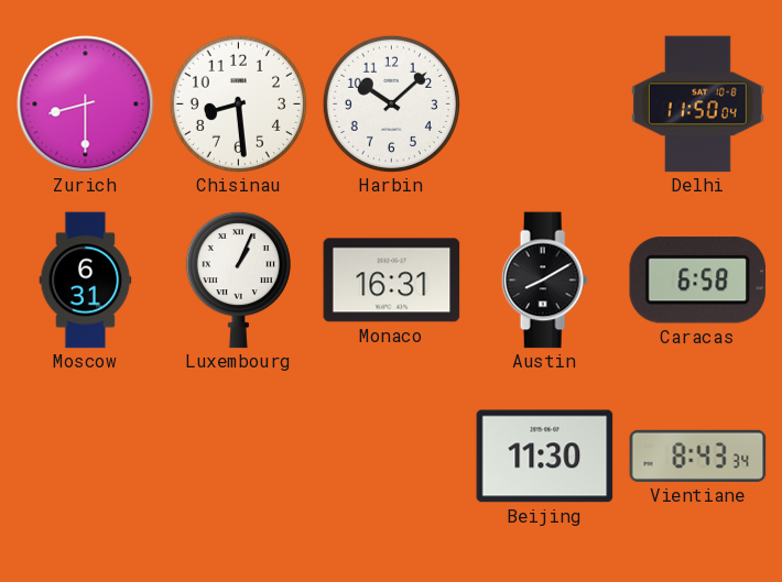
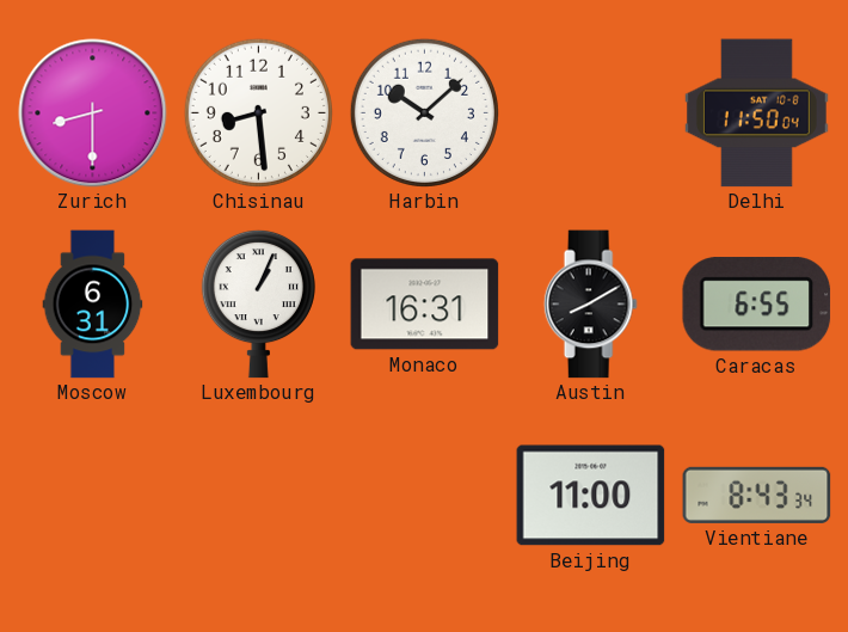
Caracas: 6:58 -> 6:55
Beijing: 11:30 -> 11:00
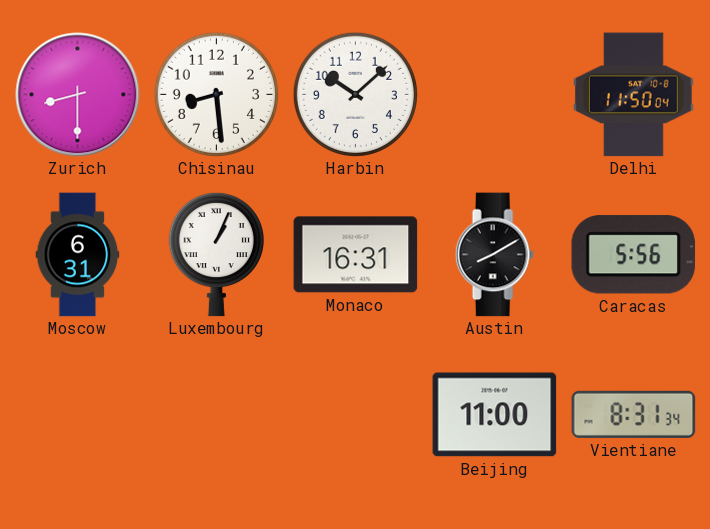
Caracas: 6:55 -> 5:56
Vientiane: 8:43 -> 8:31
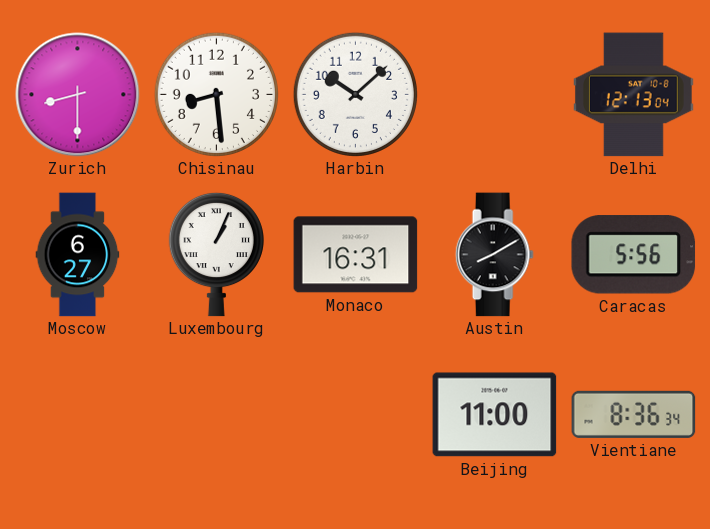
Delhi: 11:50 -> 12:13
Moscow: 6:31 -> 6:27
Vientiane: 8:31 -> 8:36
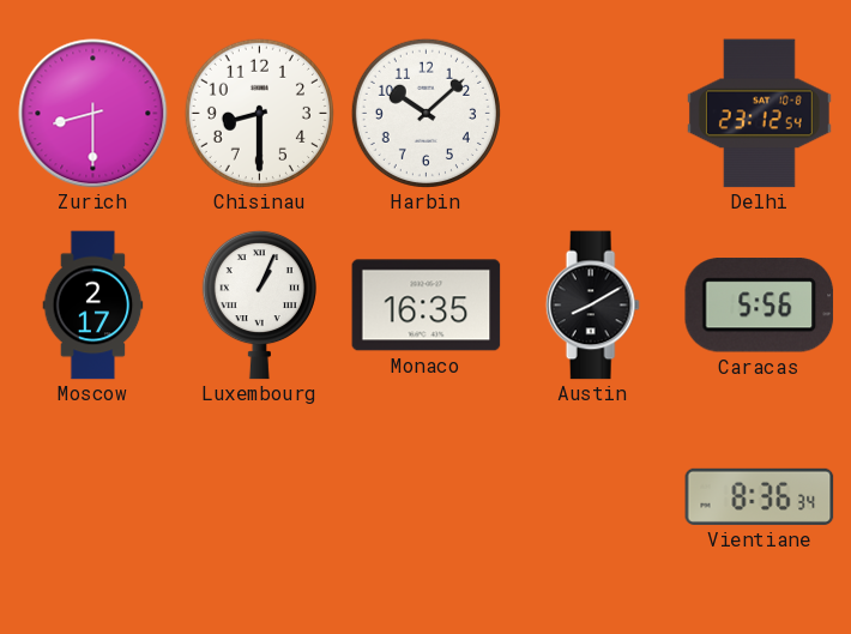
Chisinau: 8:29 -> 8:30
Delhi: 12:13 -> 23:12
Moscow: 6:27 -> 2:17
Monaco: 16:31 -> 16:35
Beijing: 11:00 -> none
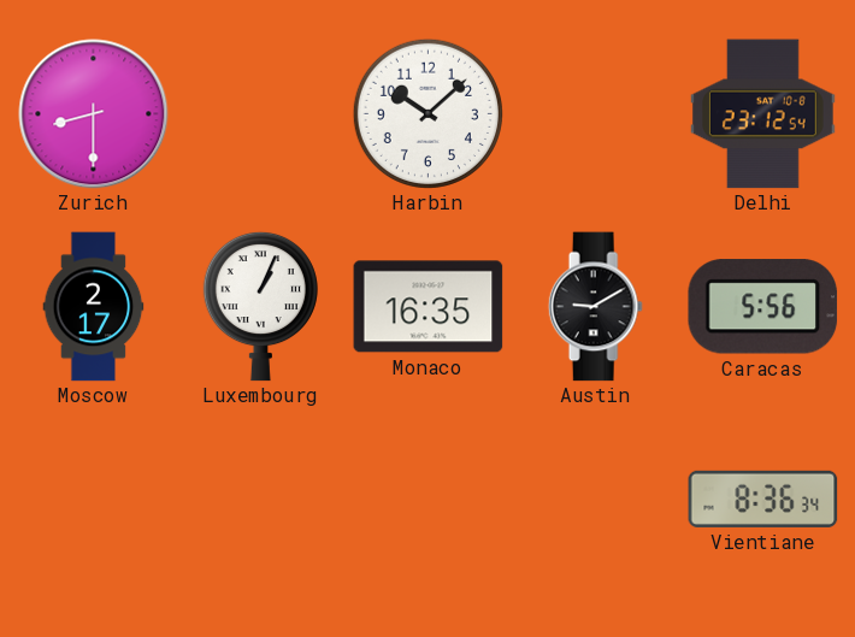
Chisinau: 8:30 -> none
Austin: 8:10 -> 9:10
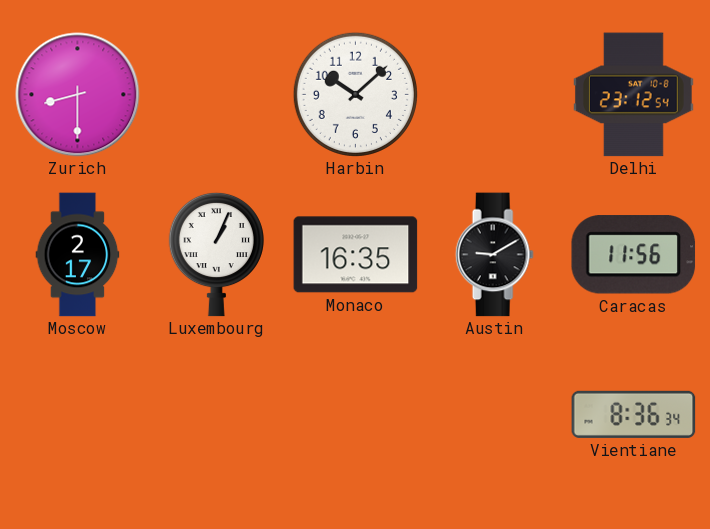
Caracas: 5:56 -> 11:56
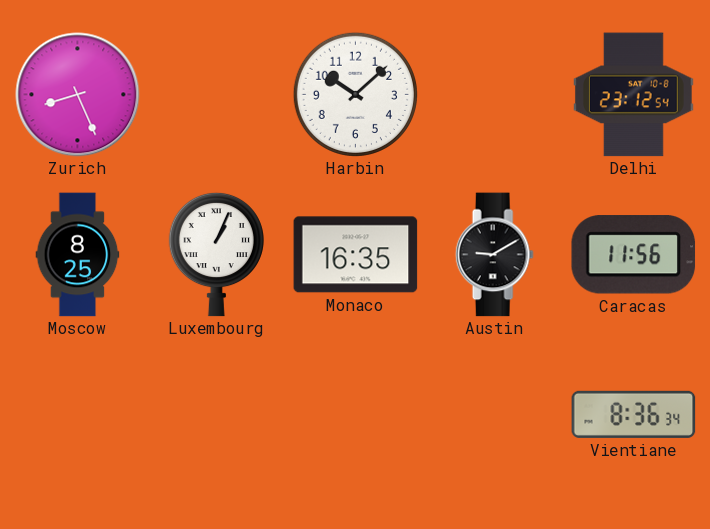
Zurich: 8:30 -> 8:26
Moscow: 2:17 -> 8:25
